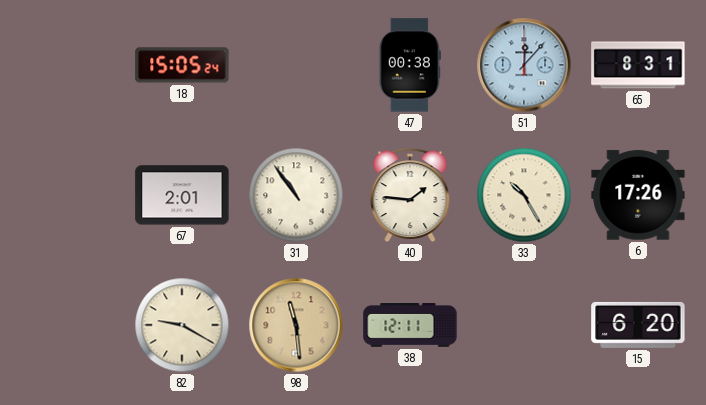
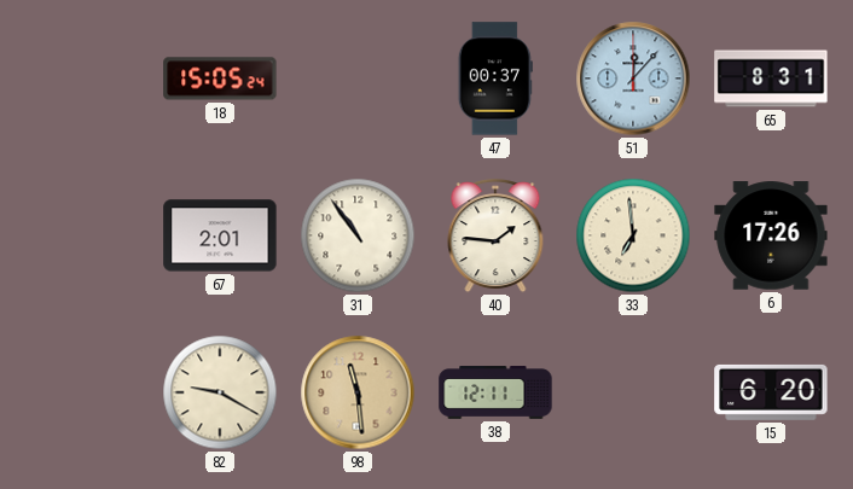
47: 00:38 -> 00:37
33: 10:25 -> 6:59
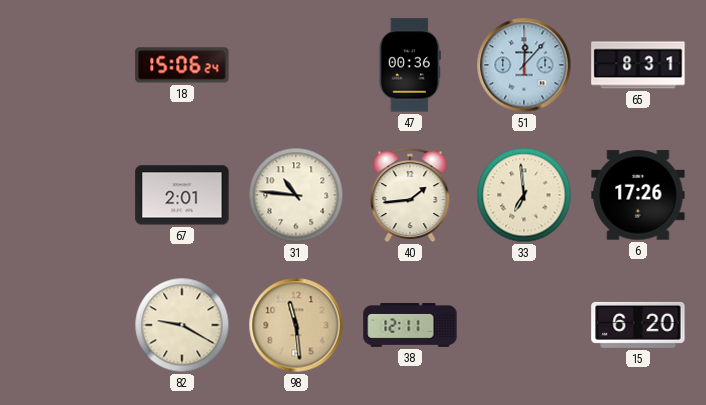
18: 15:05 -> 15:06
47: 00:37 -> 00:36
31: 10:54 -> 10:46
40: 1:46 -> 1:44
